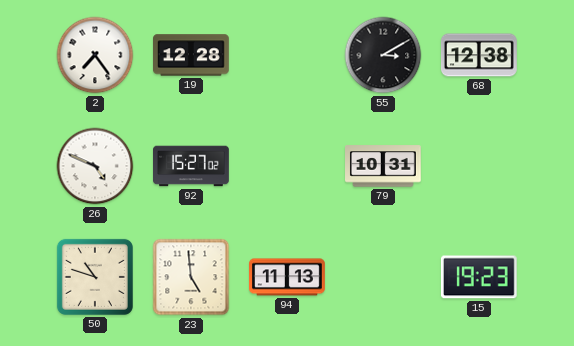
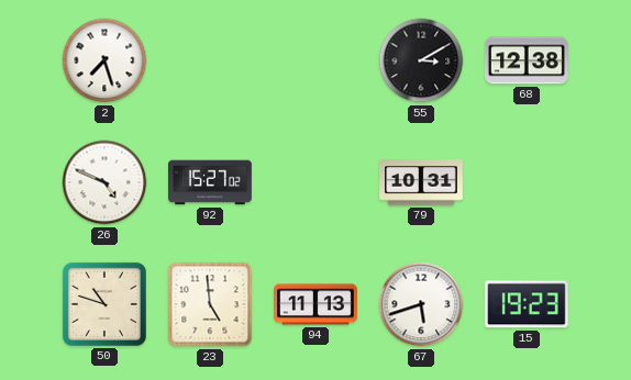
2: 7:24 -> 7:27
19: 12:28 -> none
67: none -> 5:42
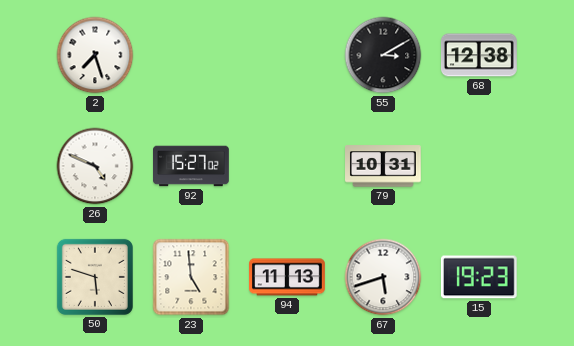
50: 10:48 -> 5:48
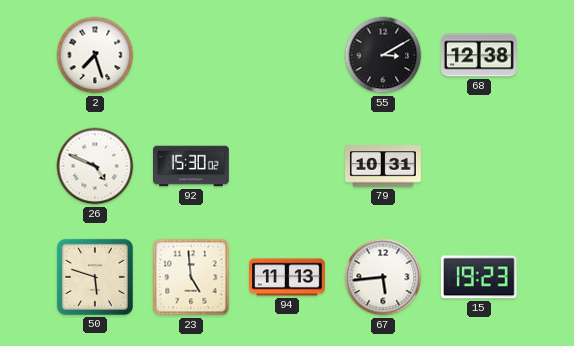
92: 15:27 -> 15:30
67: 5:42 -> 5:44
